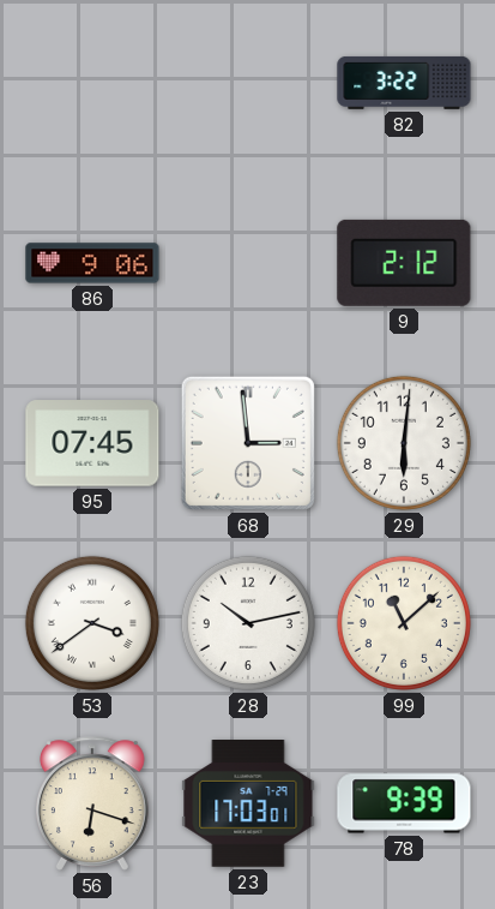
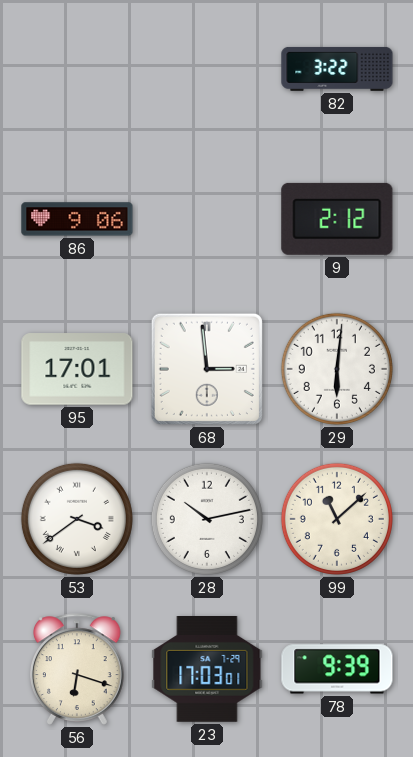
95: 07:45 -> 17:01
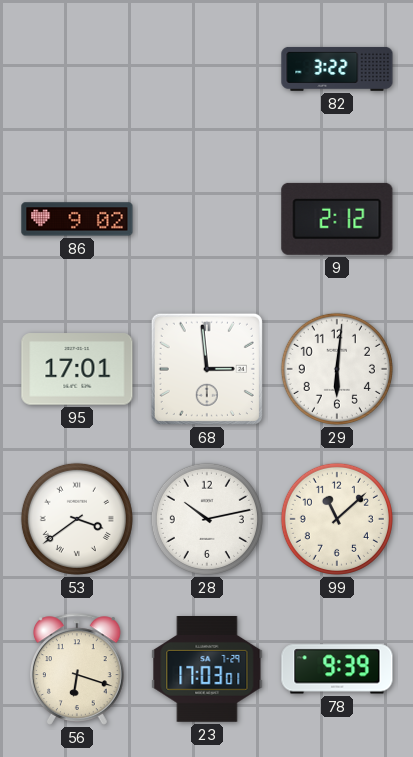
86: 9:06 -> 9:02
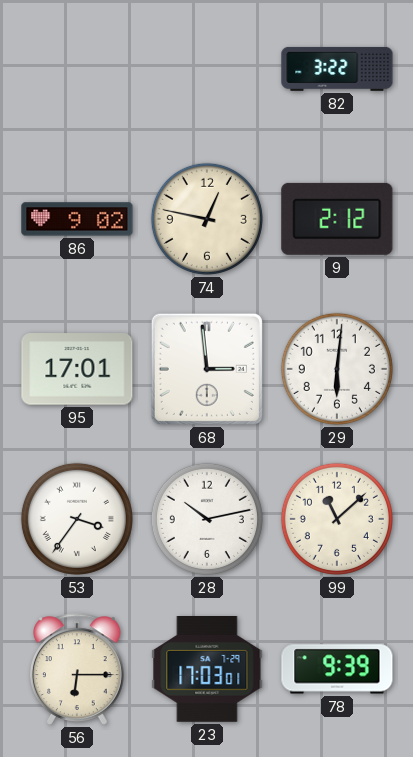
74: none -> 12:47
53: 3:39 -> 3:36
56: 6:18 -> 6:15
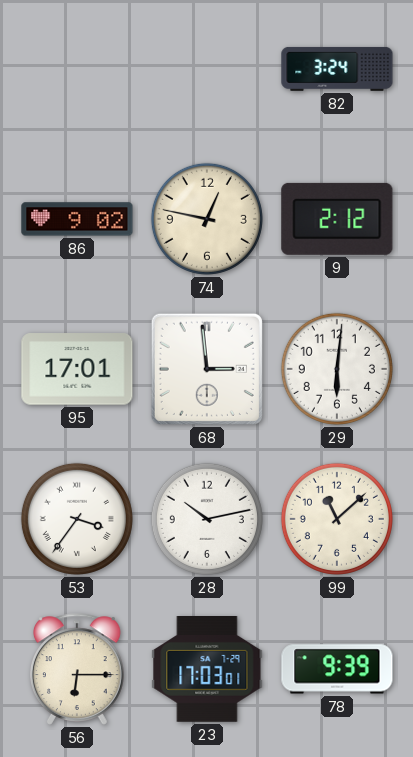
82: 3:22 -> 3:24
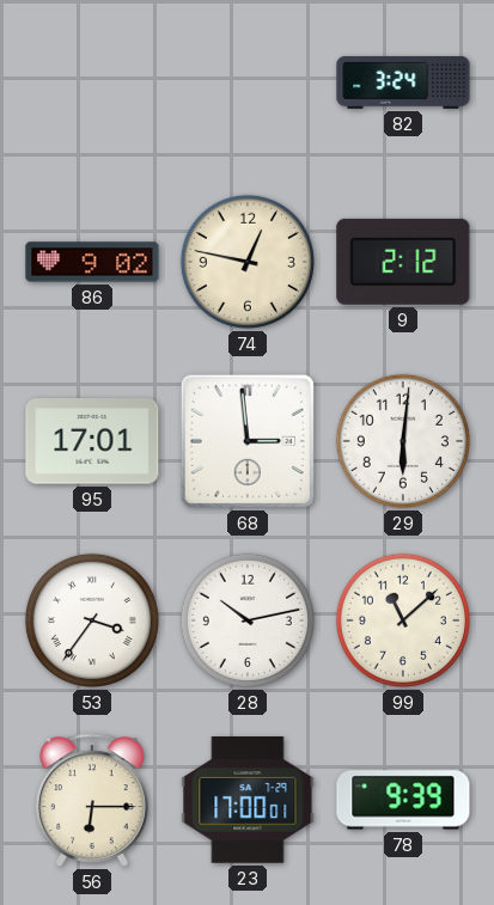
23: 17:03 -> 17:00
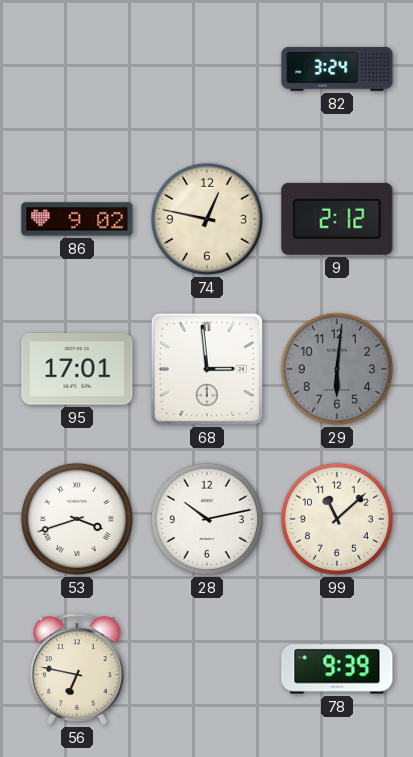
29 dial: white -> grey
53: 3:36 -> 3:42
56: 6:15 -> 6:47
23: 17:00 -> none
